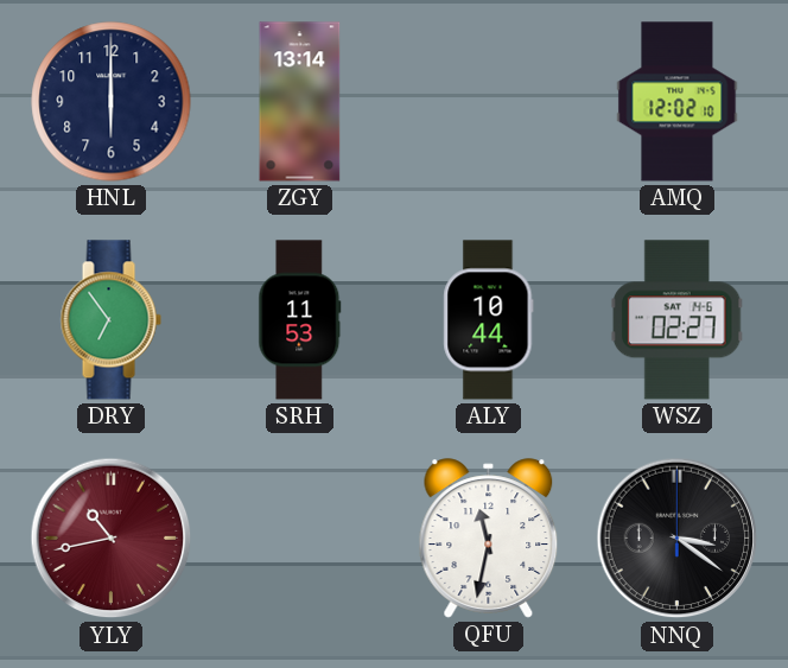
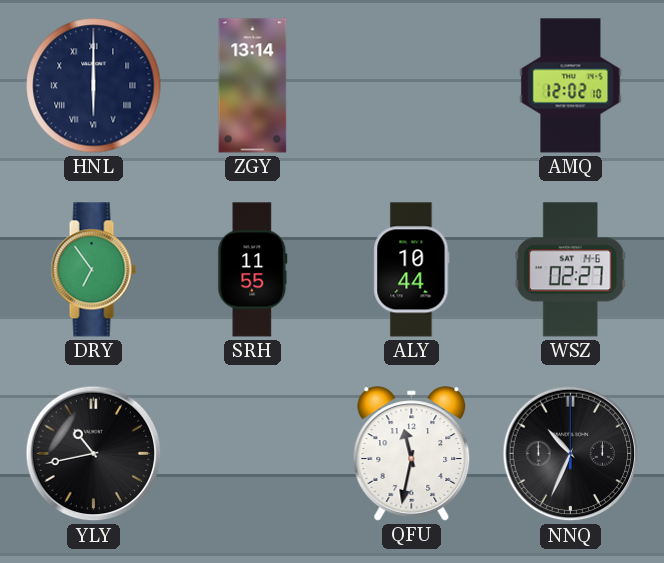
HNL numerals: Arabic -> Roman
SRH: 11:53 -> 11:55
YLY dial: burgundy -> black
NNQ: 3:21 -> 10:34
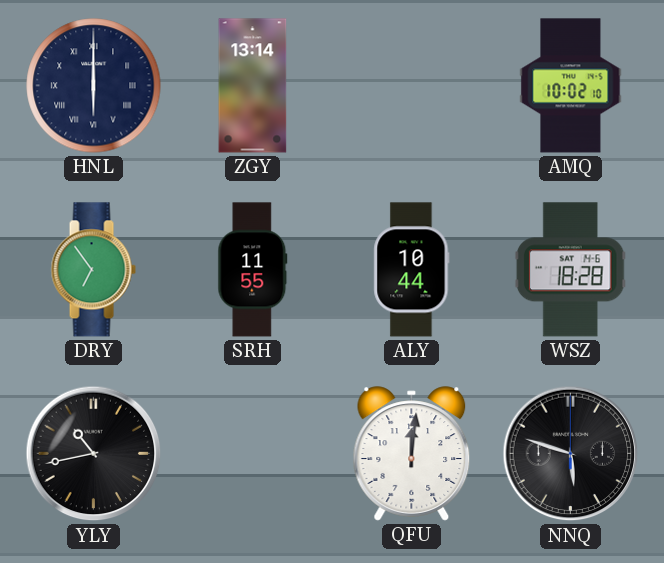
AMQ: 12:02 -> 10:02
WSZ: 02:27 -> 18:28
QFU: 11:32 -> 12:01
NNQ: 10:34 -> 5:48
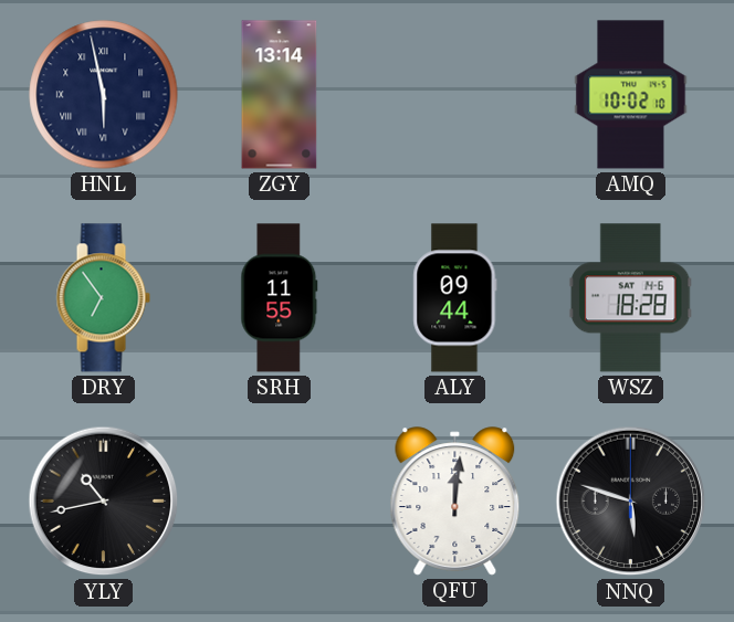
HNL: 6:00 -> 5:58
ALY: 10:44 -> 09:44
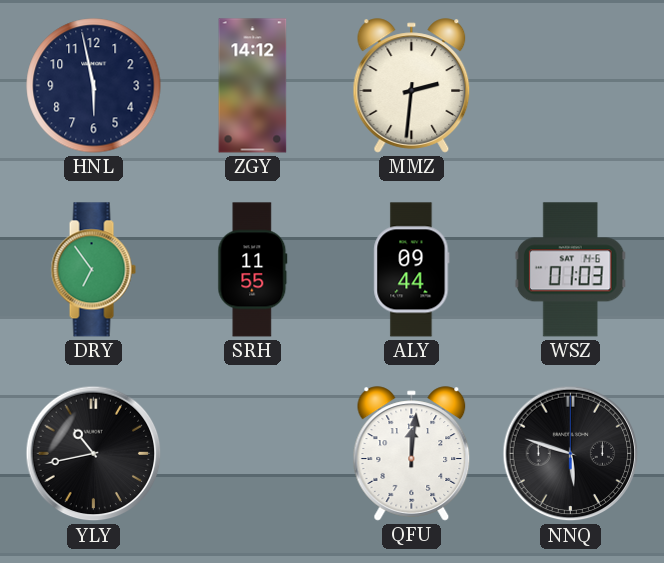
HNL numerals: Roman -> Arabic
ZGY: 13:14 -> 14:12
MMZ: none -> 2:31
AMQ: 10:02 -> none
WSZ: 18:28 -> 01:03
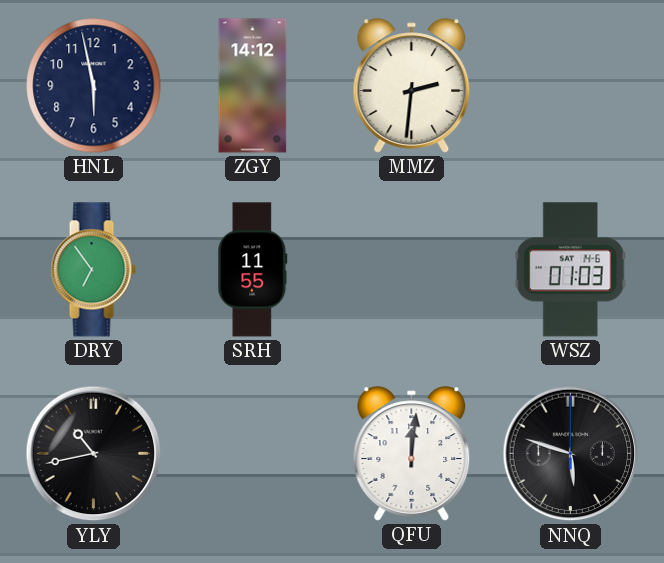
ALY: 09:44 -> none
